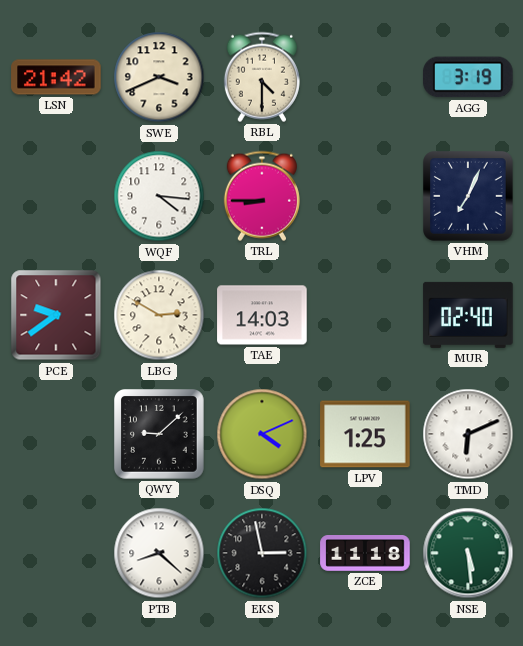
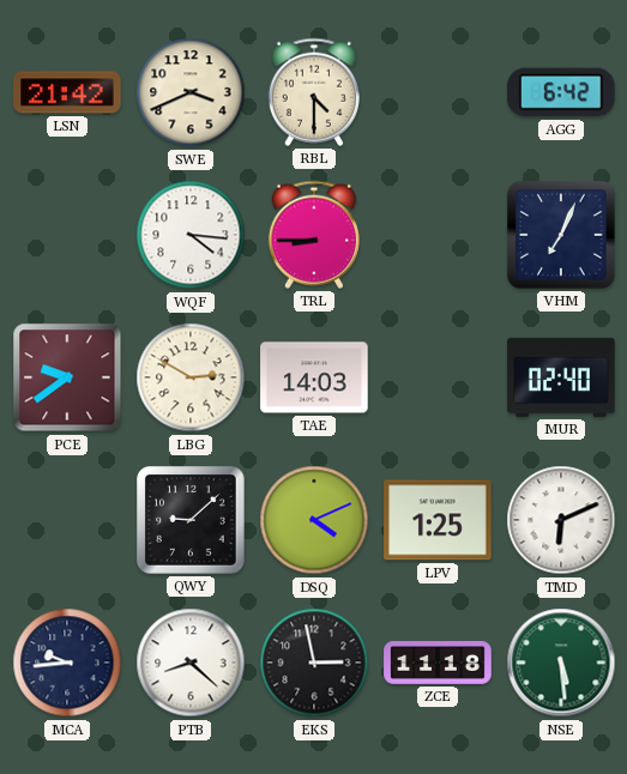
AGG: 3:19 -> 6:42
MCA: none -> 9:44
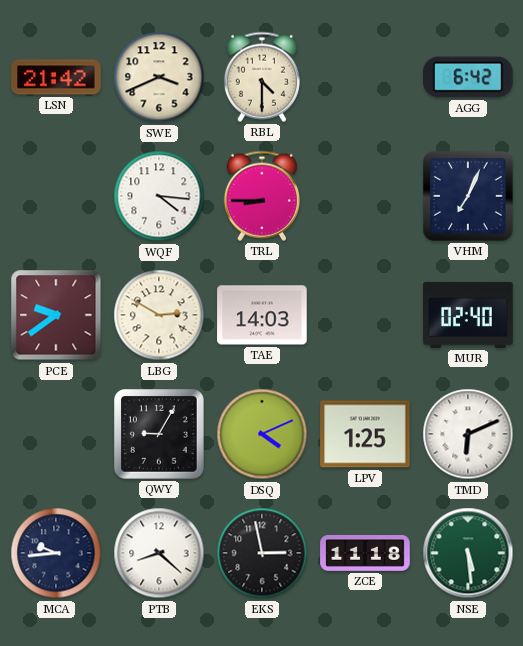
QWY: 9:08 -> 9:05
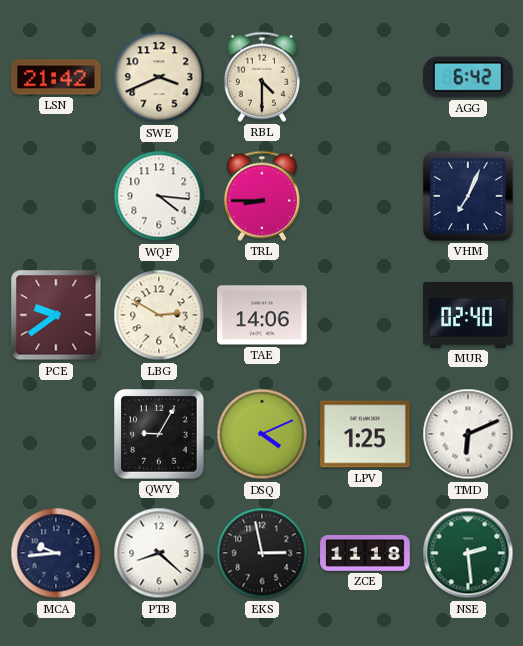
TAE: 14:03 -> 14:06
NSE: 5:29 -> 2:29
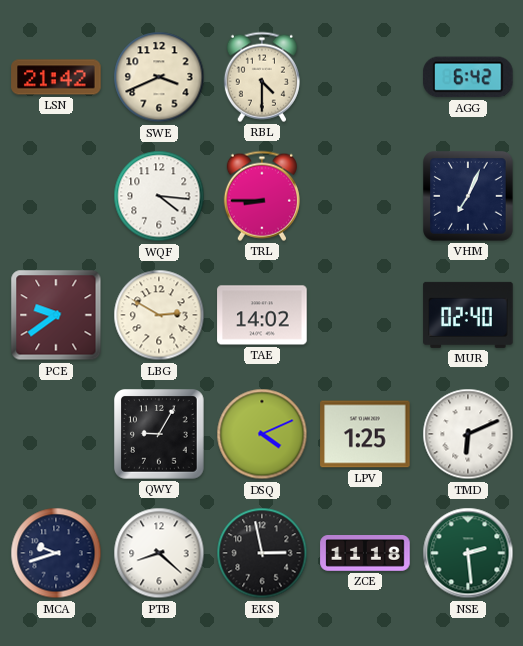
TAE: 14:06 -> 14:02
MCA: 9:44 -> 9:42
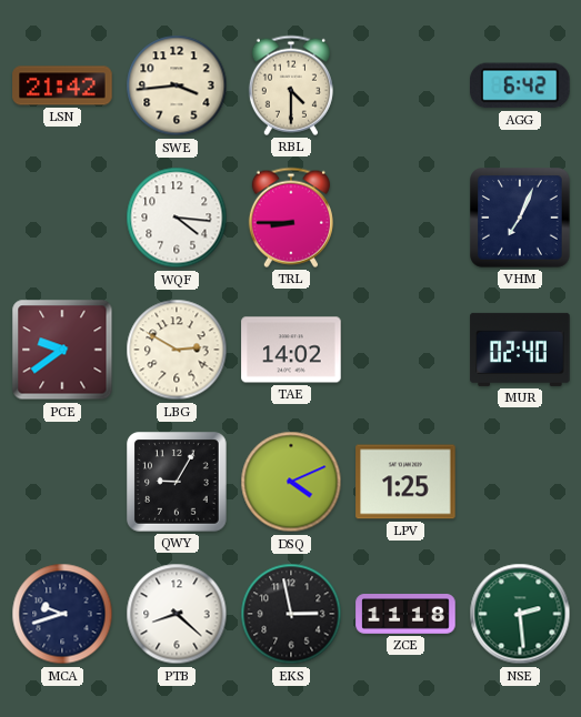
SWE: 3:41 -> 3:44
TMD: 6:11 -> none
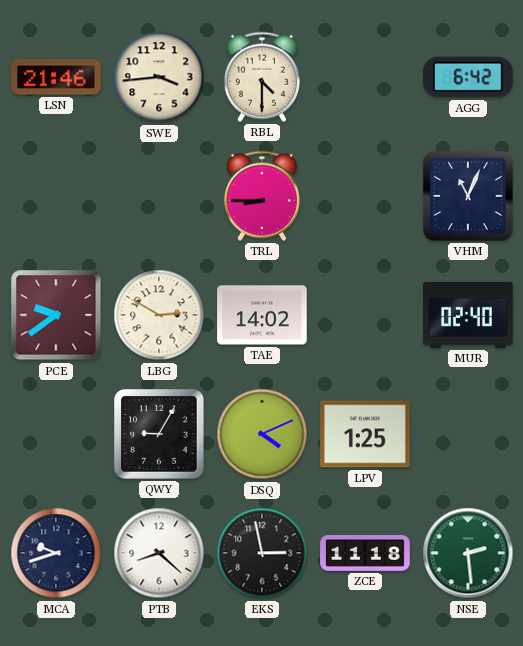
LSN: 21:42 -> 21:46
WQF: 4:16 -> none
VHM: 7:04 -> 11:04
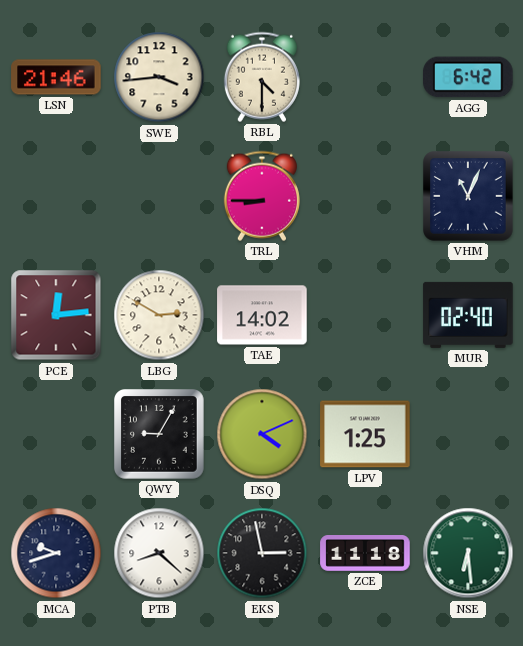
PCE: 9:39 -> 12:14
NSE: 2:29 -> 6:29
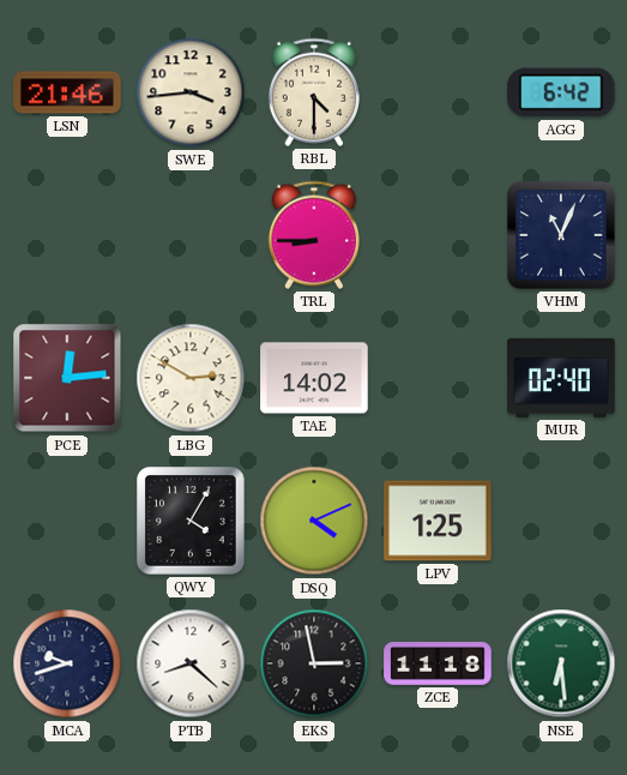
QWY: 9:05 -> 4:05
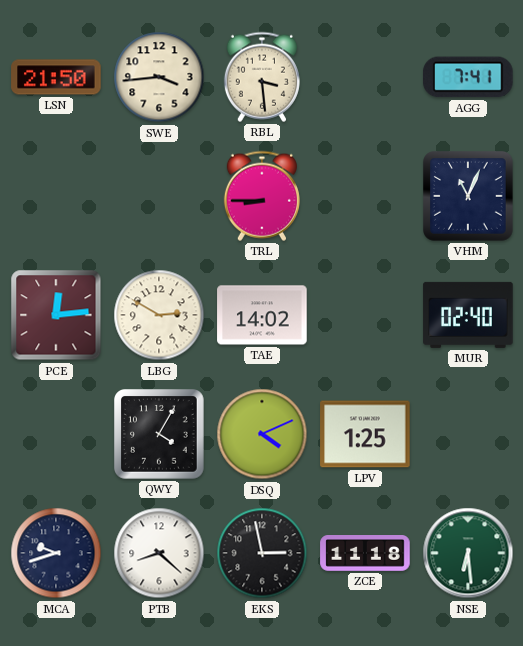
LSN: 21:46 -> 21:50
RBL: 4:30 -> 3:29
AGG: 6:42 -> 7:41
